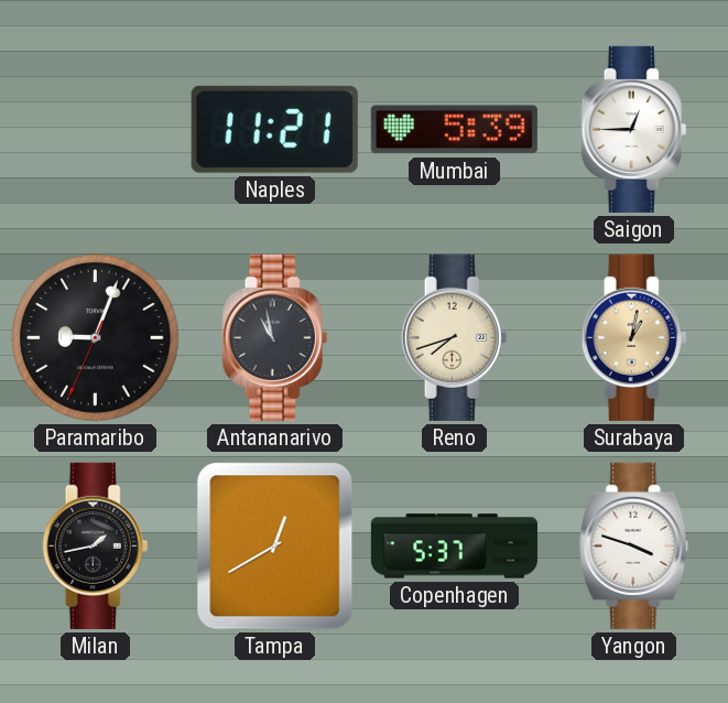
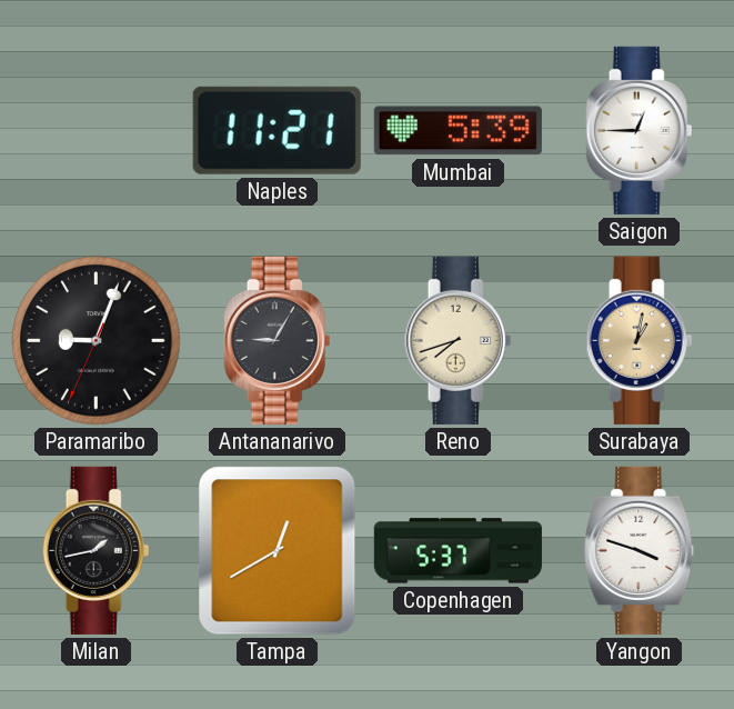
Antananarivo: 10:58 -> 9:05
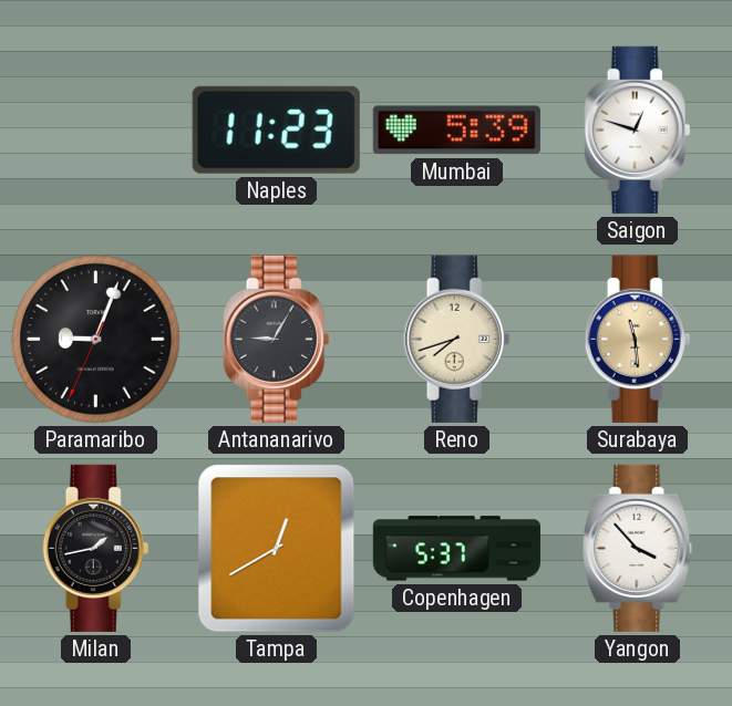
Naples: 11:21 -> 11:23
Saigon: 12:45 -> 12:48
Surabaya: 1:02 -> 11:29
Yangon: 3:48 -> 3:53
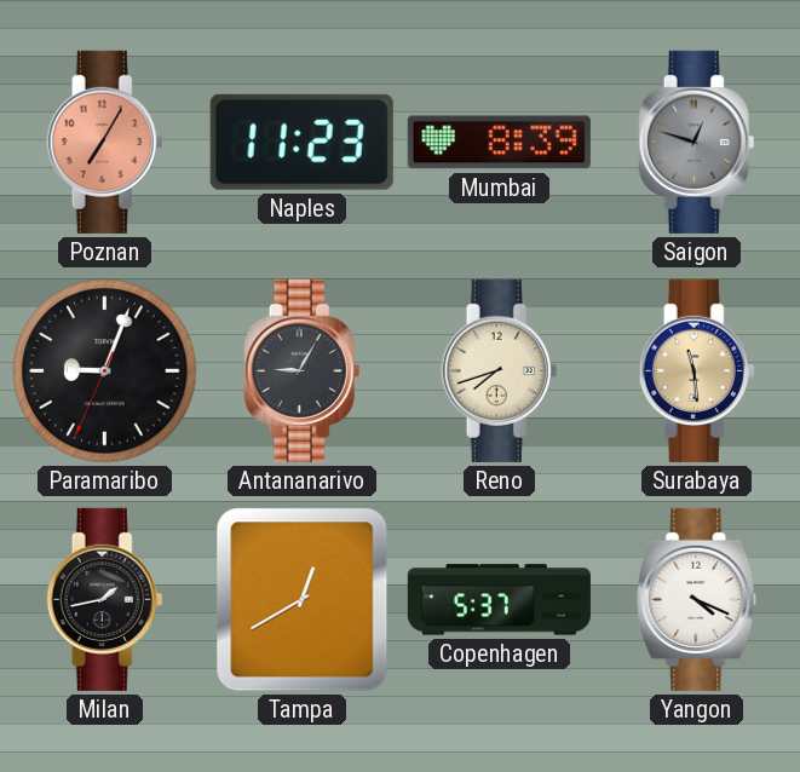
Poznan: none -> 7:05
Mumbai: 5:39 -> 8:39
Saigon dial: white -> grey
Yangon: 3:53 -> 4:19
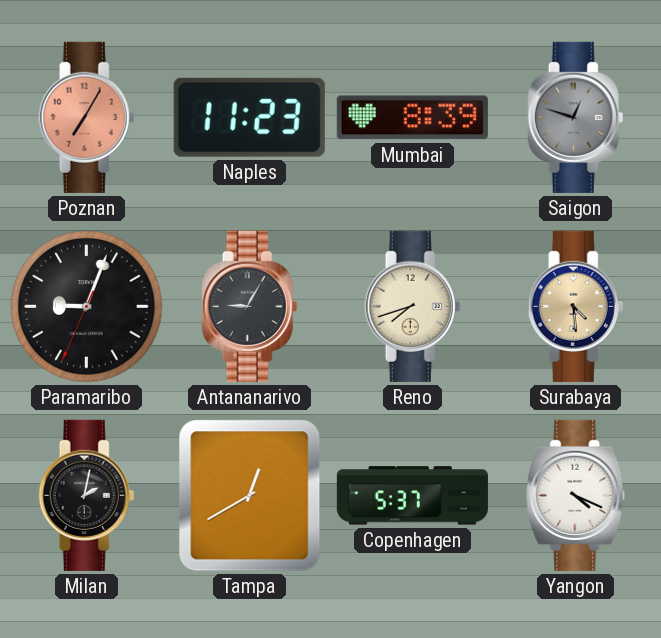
Surabaya: 11:29 -> 4:29
Milan: 1:43 -> 2:02
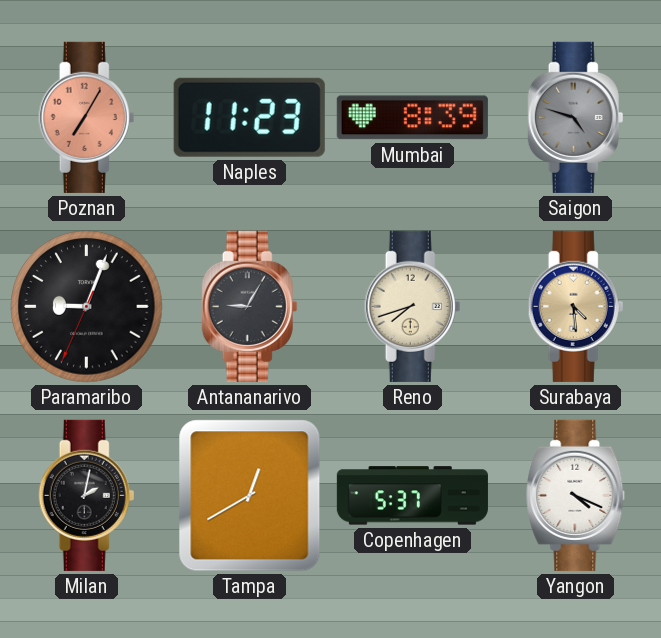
Saigon: 12:48 -> 4:48
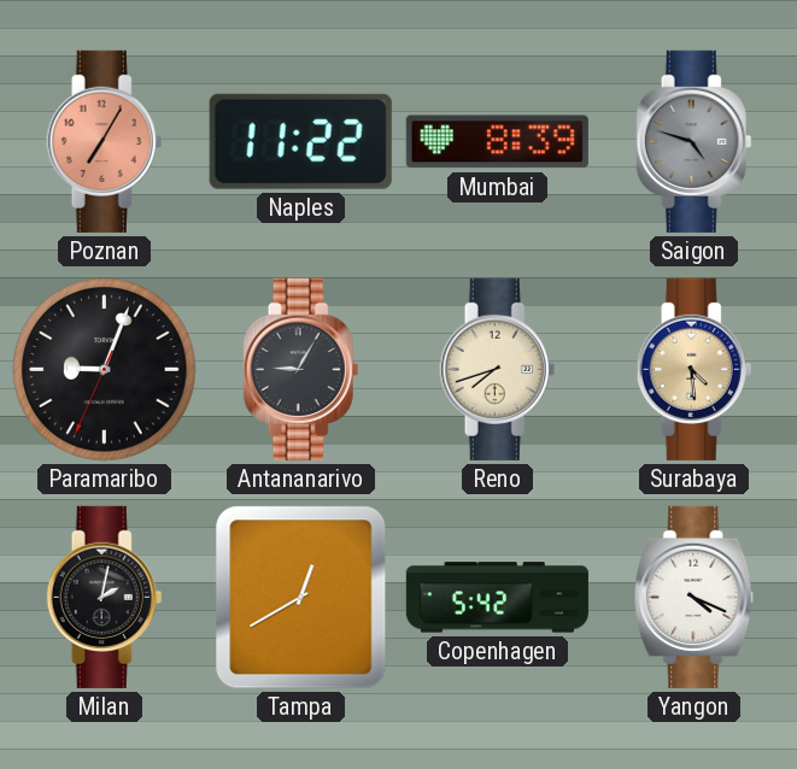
Naples: 11:23 -> 11:22
Copenhagen: 5:37 -> 5:42
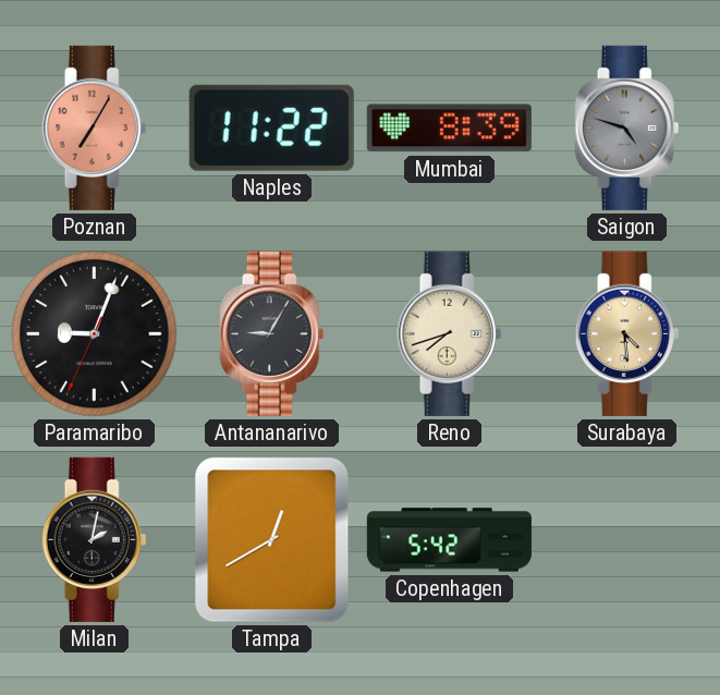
Yangon: 4:19 -> none
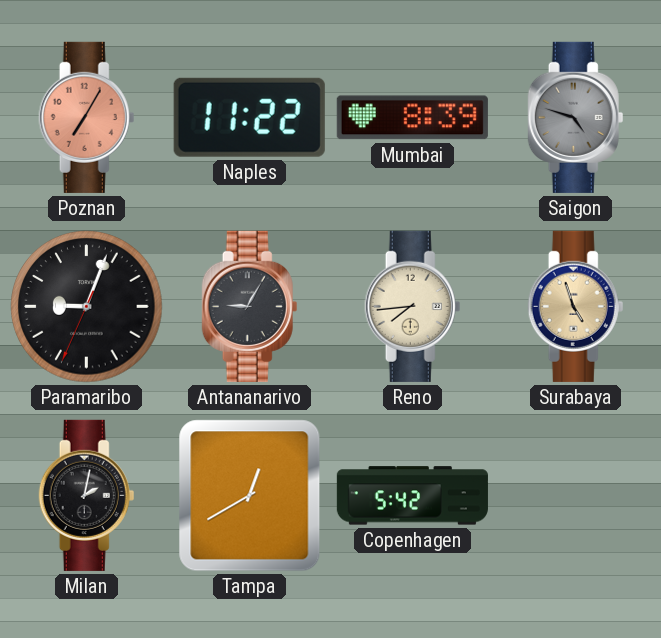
Reno: 7:42 -> 7:44
Surabaya: 4:29 -> 4:57
